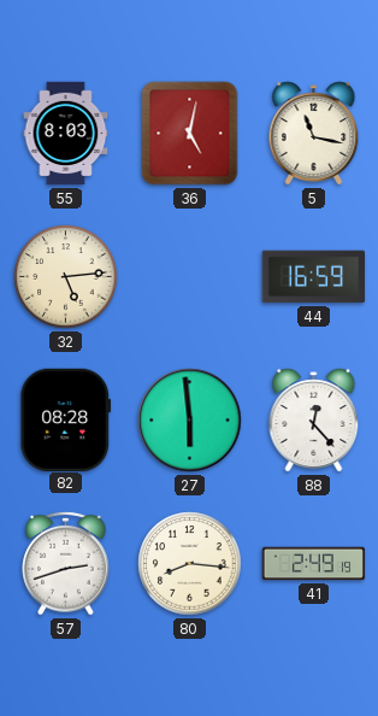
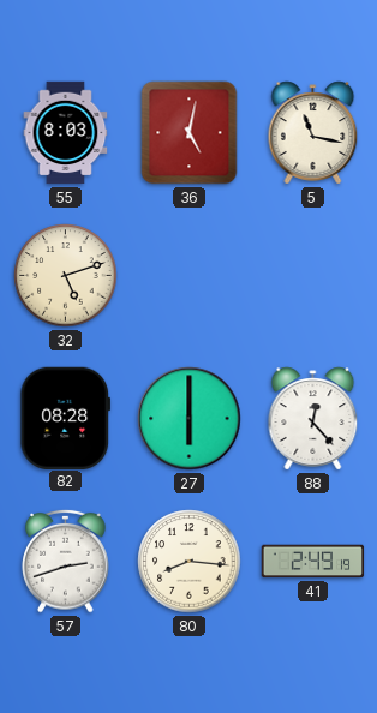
32: 5:14 -> 5:12
44: 16:59 -> none
27: 5:59 -> 6:00
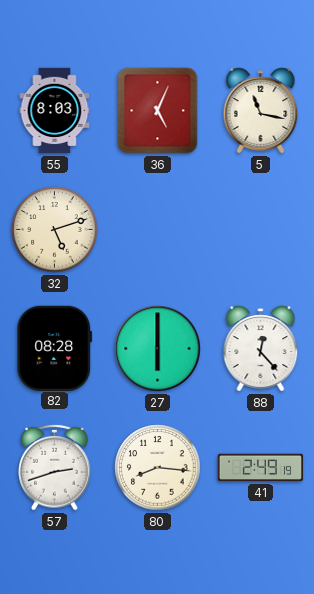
36: 5:02 -> 5:04
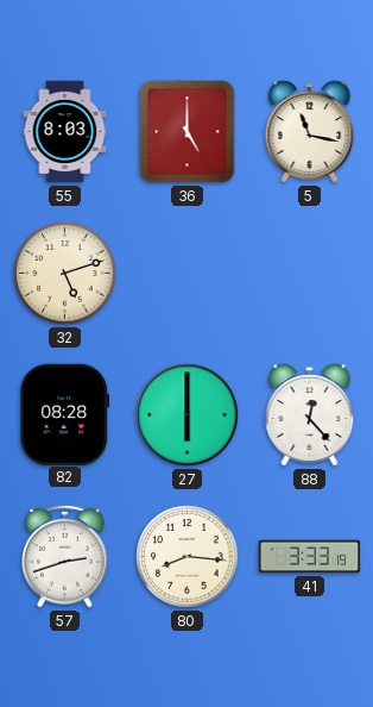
36: 5:04 -> 5:00
41: 2:49 -> 3:33
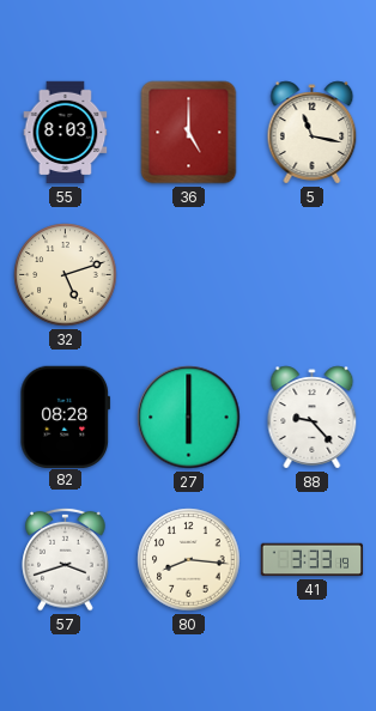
88: 12:23 -> 9:23
57: 2:42 -> 3:42
